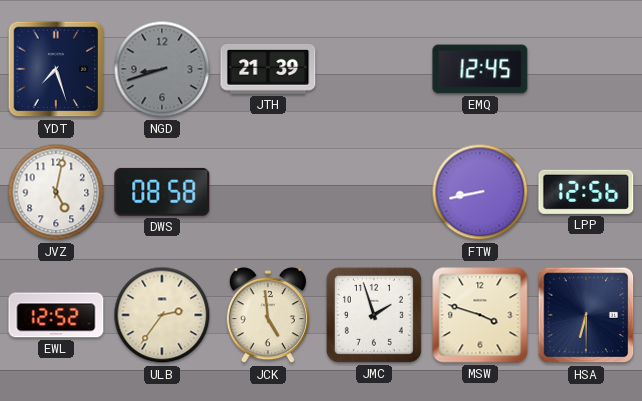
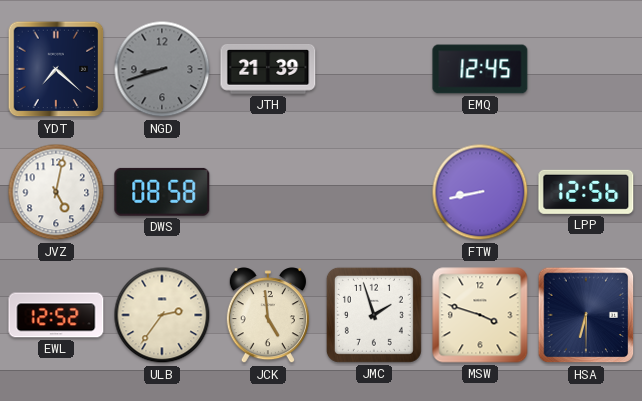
YDT: 7:27 -> 7:22
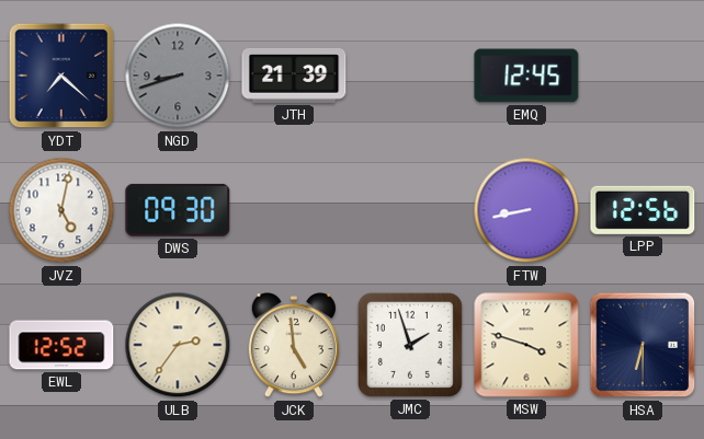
DWS: 08:58 -> 09:30
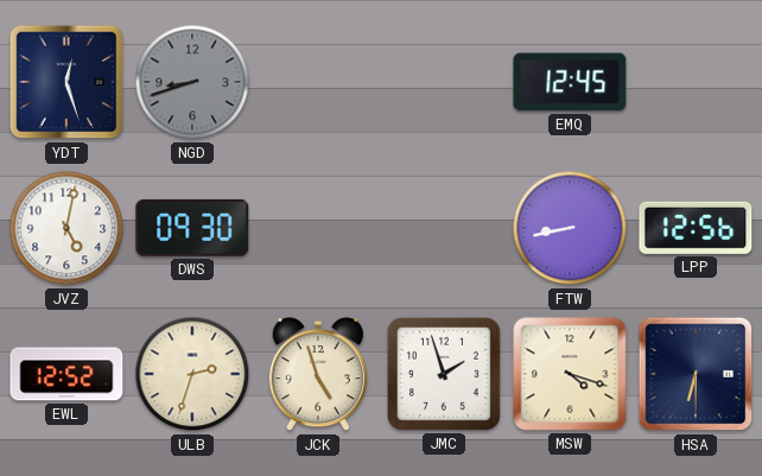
YDT: 7:22 -> 12:27
JTH: 21:39 -> none
ULB: 2:36 -> 2:33
JCK: 4:59 -> 4:57
MSW: 3:48 -> 4:18
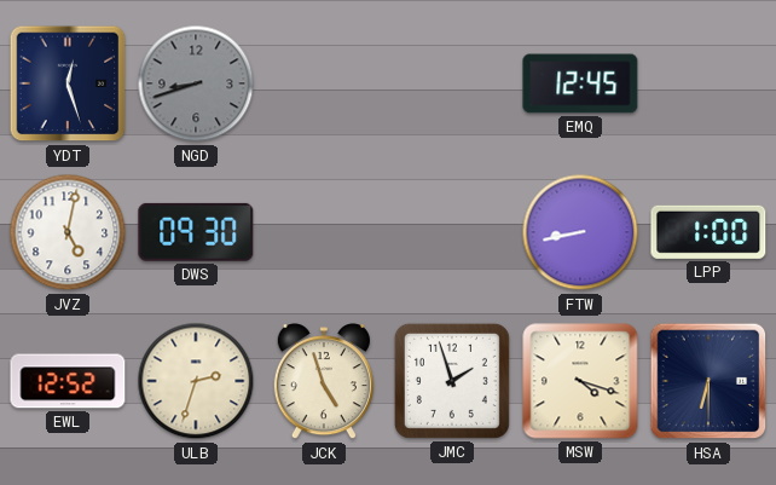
LPP: 12:56 -> 1:00
